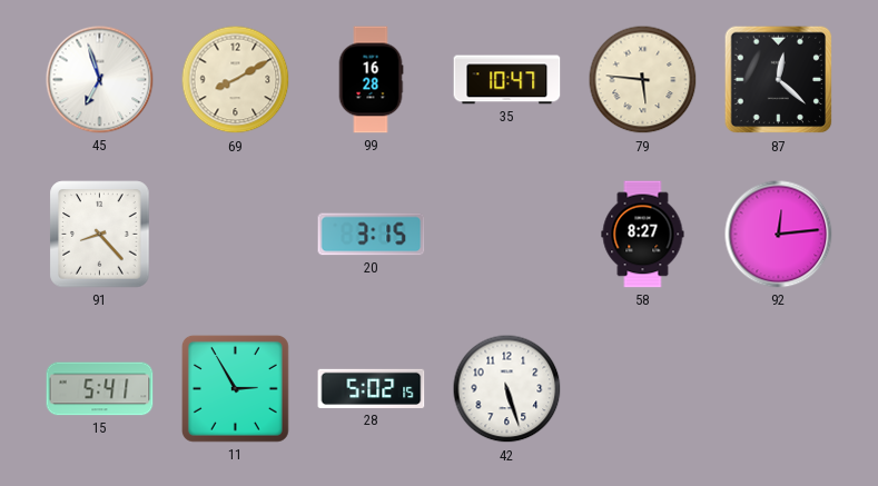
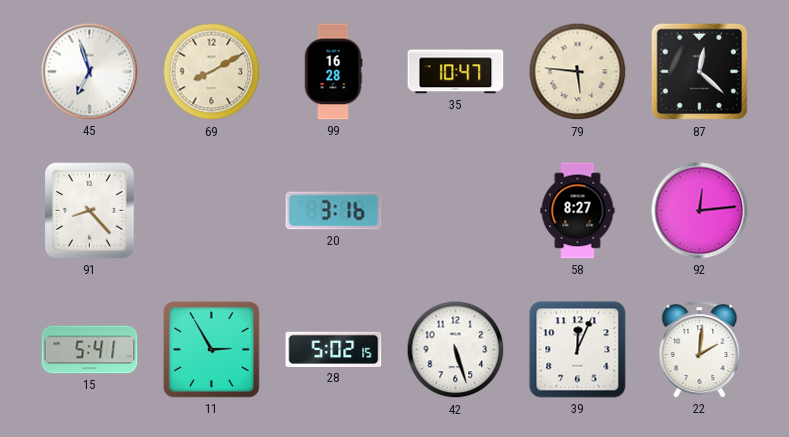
20: 3:15 -> 3:16
39: none -> 12:04
22: none -> 2:01
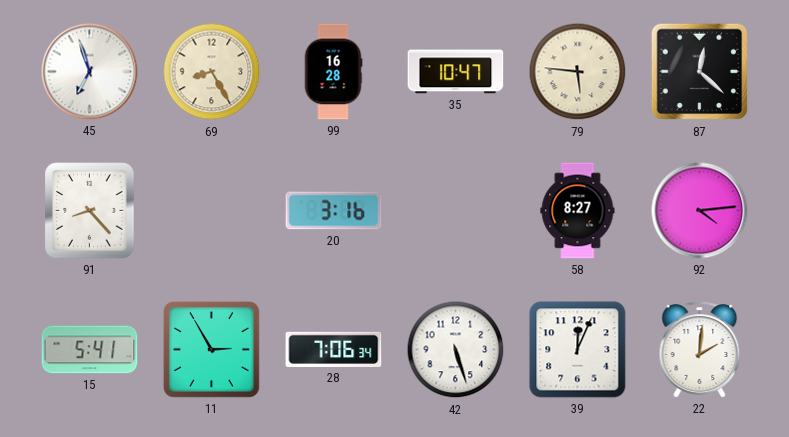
69: 8:10 -> 8:25
92: 12:14 -> 4:14
28: 5:02 -> 7:06
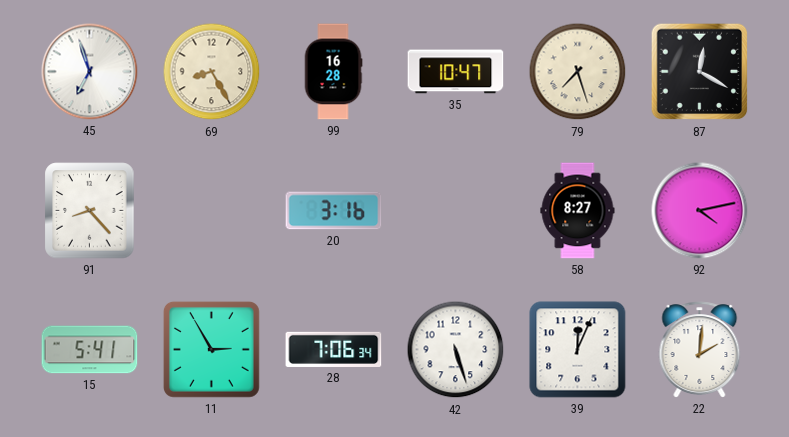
79: 5:46 -> 7:27
87: 12:22 -> 12:20
92: 4:14 -> 4:13
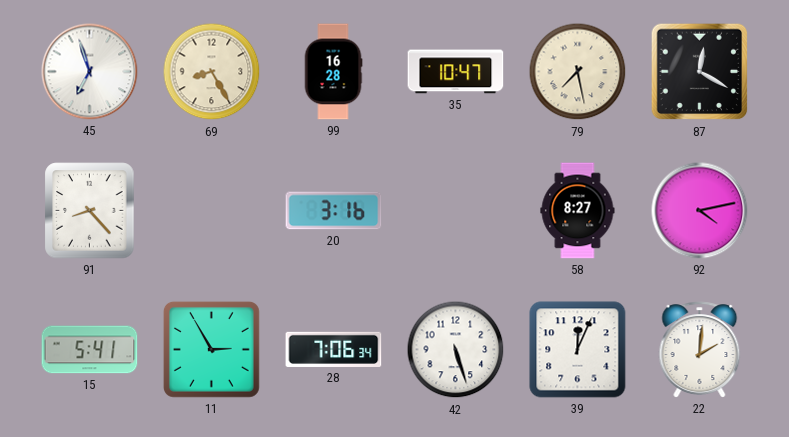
79: 7:27 -> 7:28
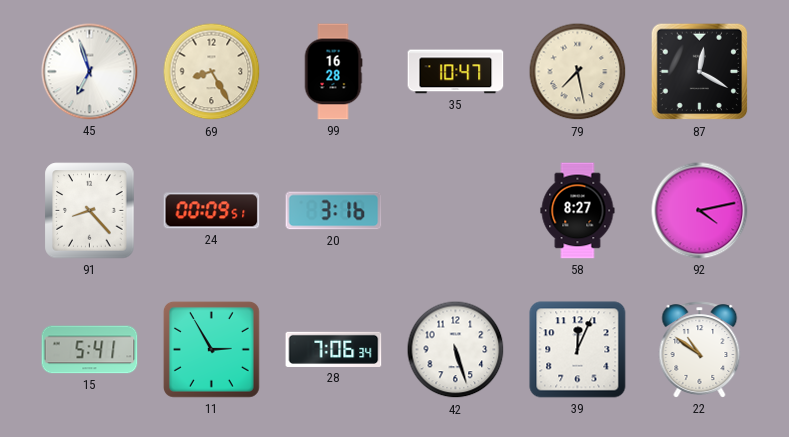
24: none -> 00:09
22: 2:01 -> 10:51
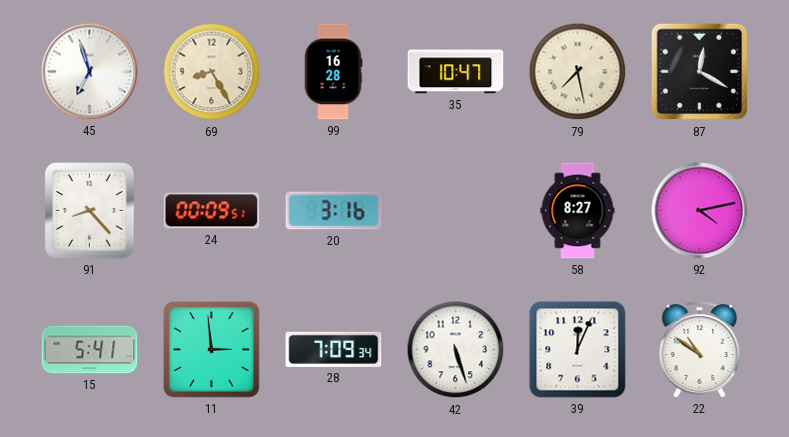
11: 2:55 -> 2:59
28: 7:06 -> 7:09
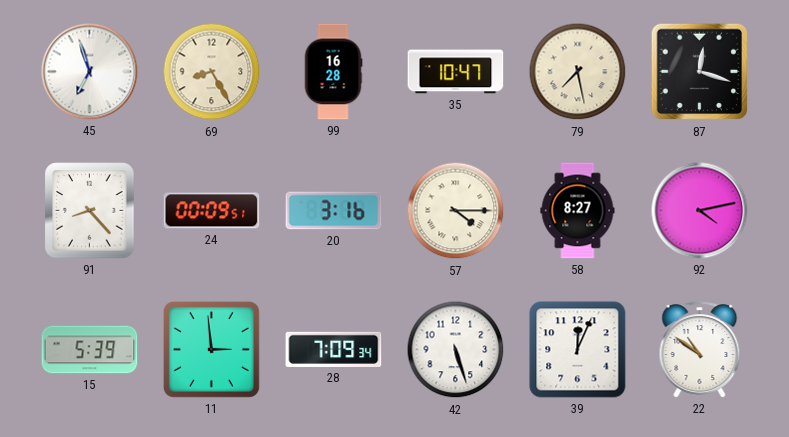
87: 12:20 -> 12:18
57: none -> 4:15
15: 5:41 -> 5:39
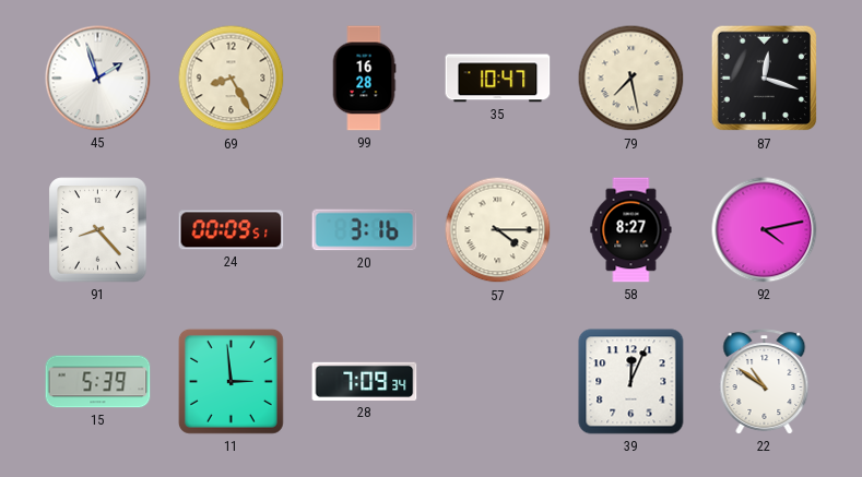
45: 6:57 -> 1:57
42: 5:27 -> none
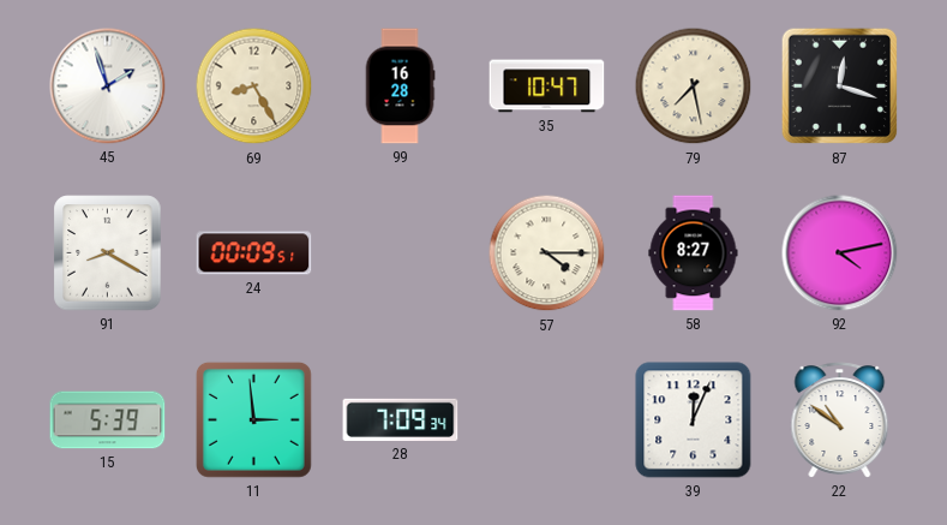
91: 8:23 -> 8:20
20: 3:16 -> none
